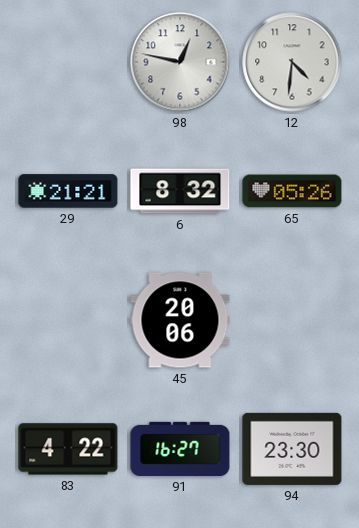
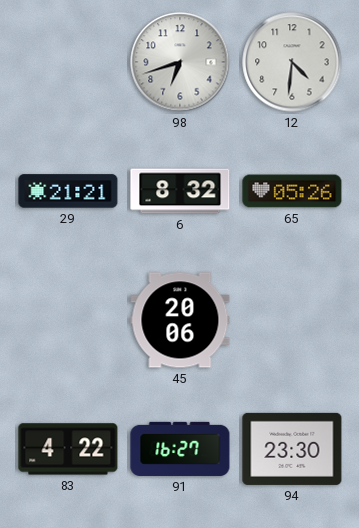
98: 12:47 -> 6:42
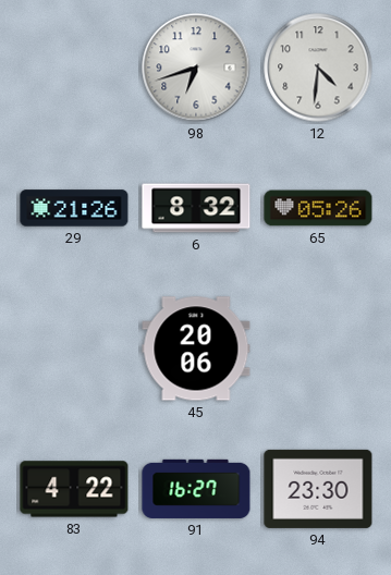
29: 21:21 -> 21:26
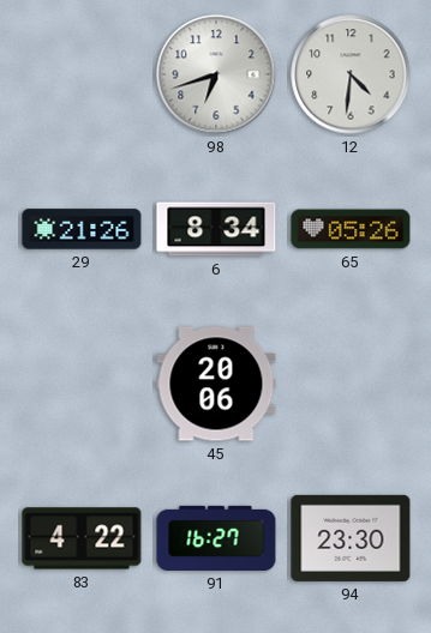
6: 8:32 -> 8:34
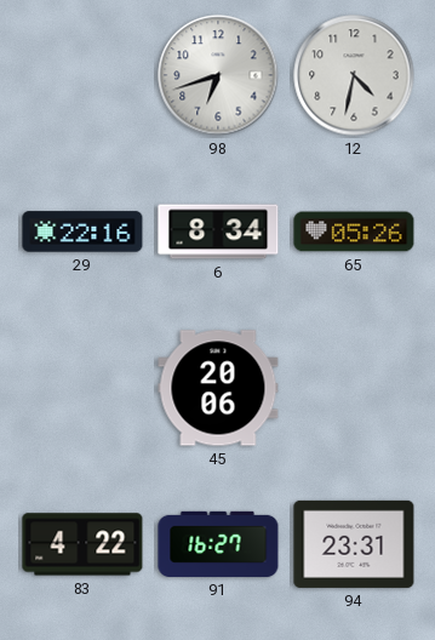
12: 4:31 -> 4:32
29: 21:26 -> 22:16
94: 23:30 -> 23:31
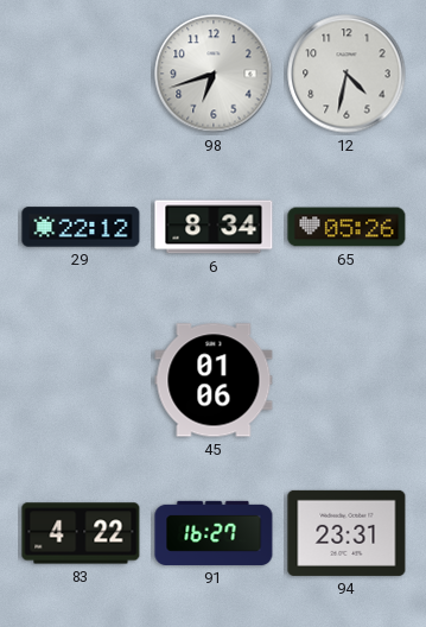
29: 22:16 -> 22:12
45: 20:06 -> 01:06
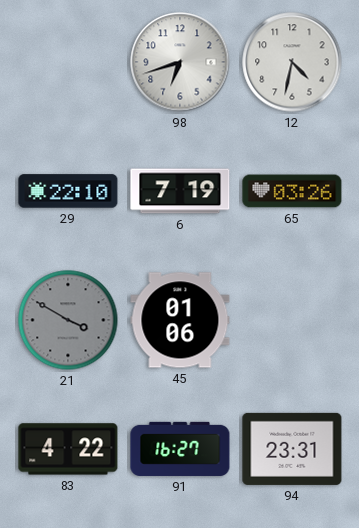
29: 22:12 -> 22:10
6: 8:34 -> 7:19
65: 05:26 -> 03:26
21: none -> 3:50
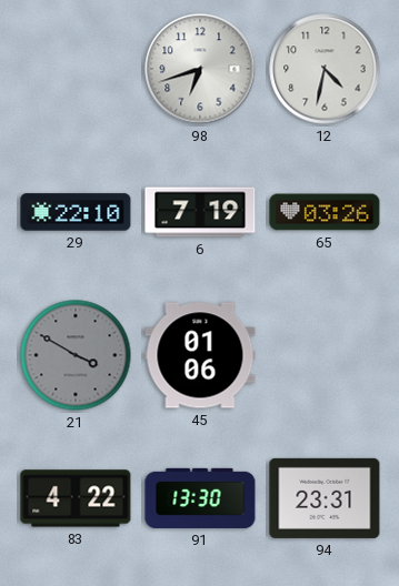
91: 16:27 -> 13:30
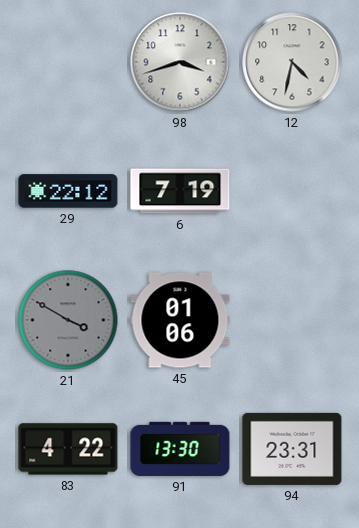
98: 6:42 -> 3:42
29: 22:10 -> 22:12
65: 03:26 -> none
